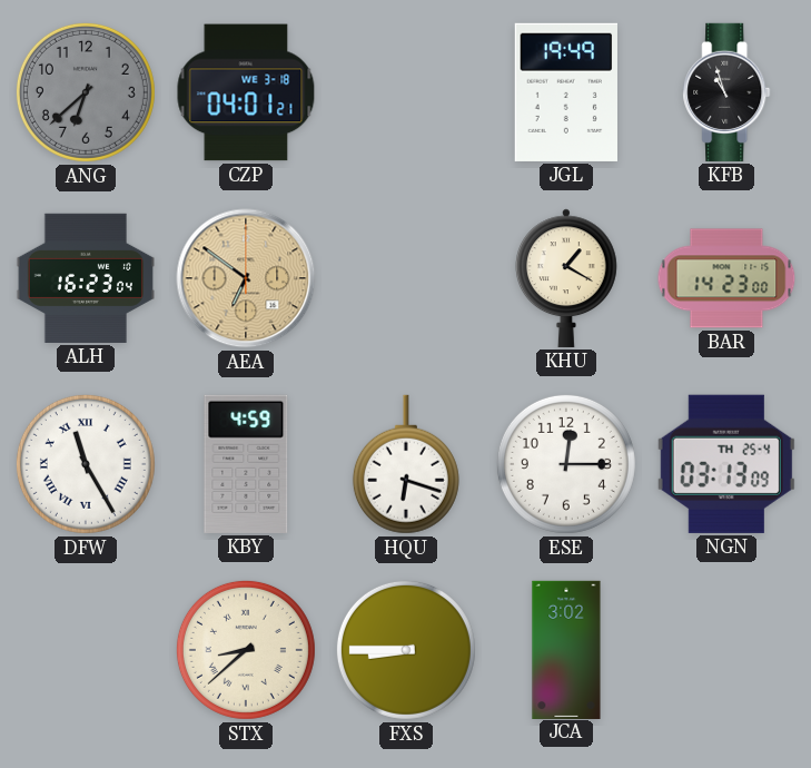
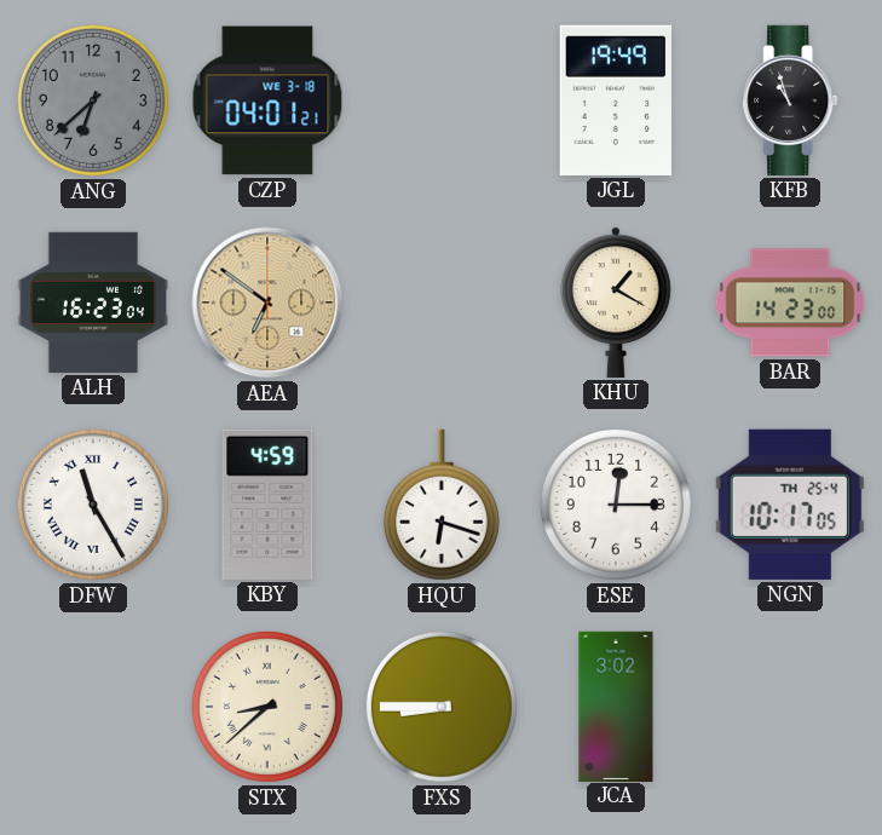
NGN: 03:13 -> 10:17
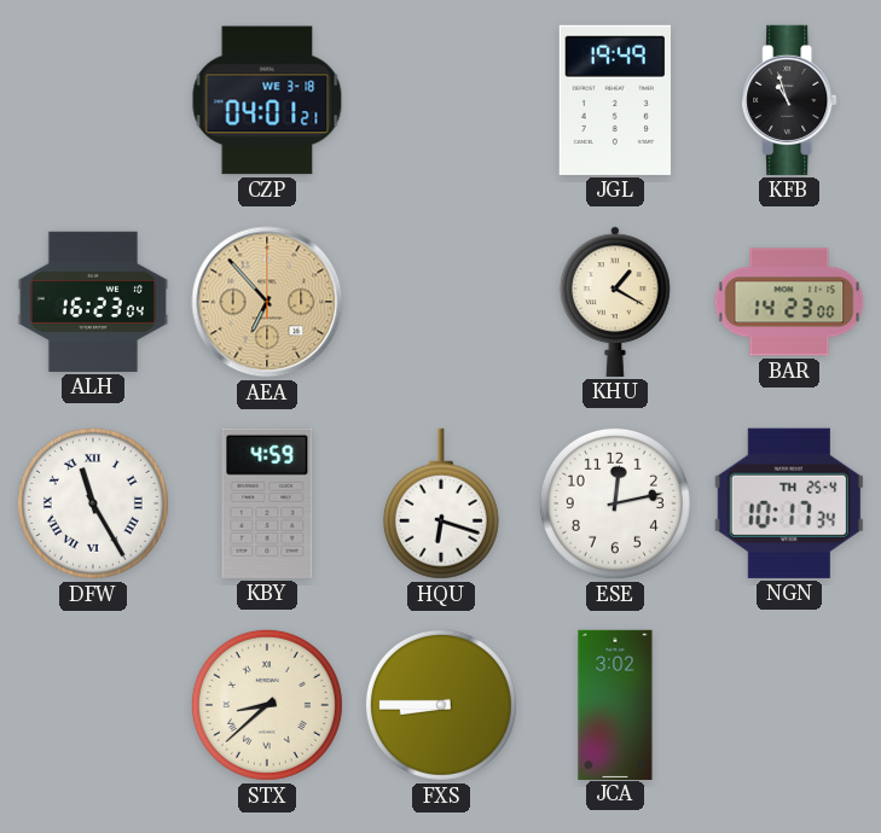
ANG: 6:38 -> none
AEA: 6:51 -> 6:53
ESE: 12:15 -> 12:13
NGN: 10:17:05 -> 10:17:34
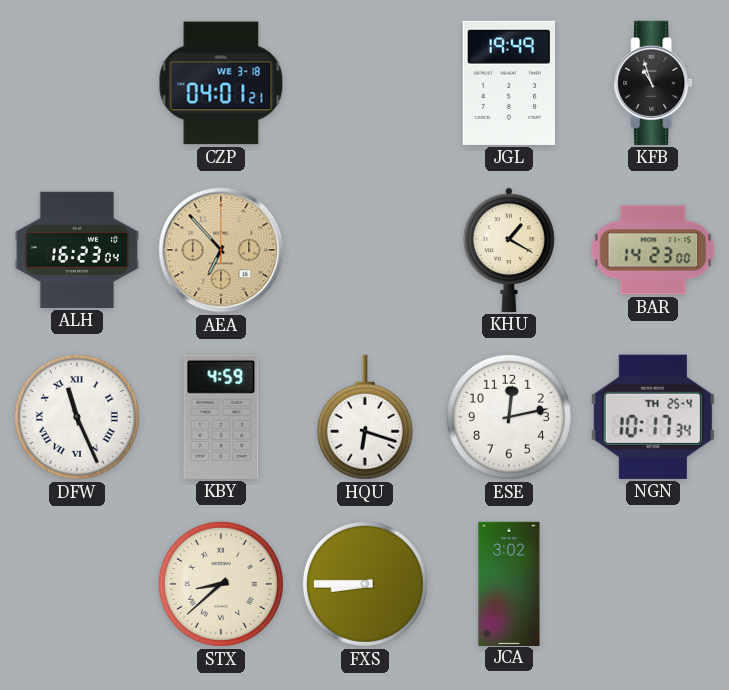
DFW: 11:25 -> 11:26
